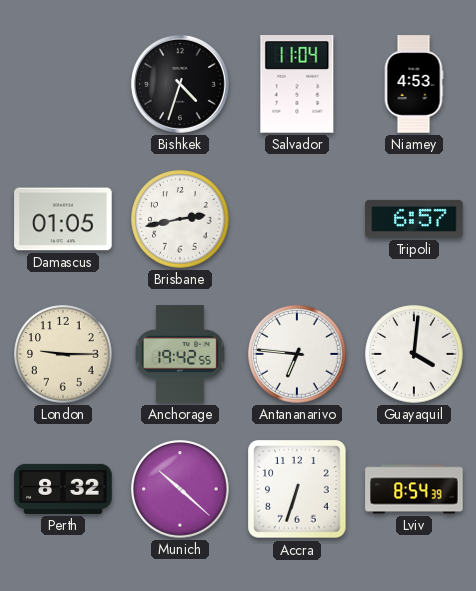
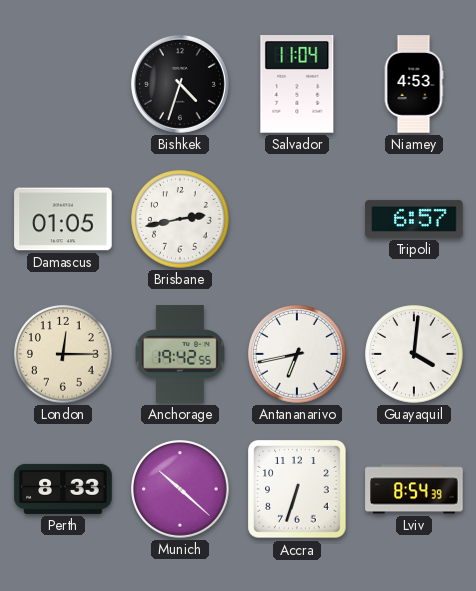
London: 9:15 -> 12:15
Antananarivo: 6:46 -> 6:43
Perth: 8:32 -> 8:33
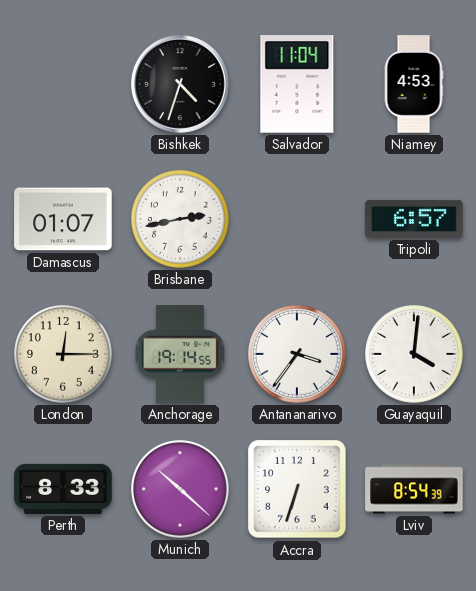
Damascus: 01:05 -> 01:07
Anchorage: 19:42 -> 19:14
Antananarivo: 6:43 -> 3:36
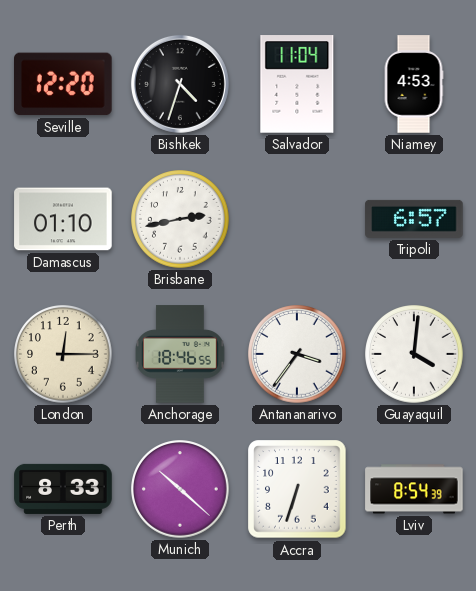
Seville: none -> 12:20
Damascus: 01:07 -> 01:10
Anchorage: 19:14 -> 18:46
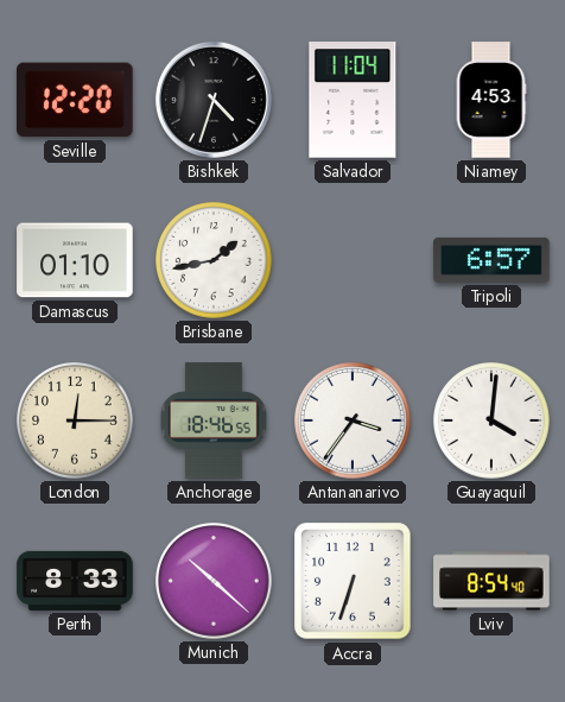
Brisbane: 2:43 -> 1:43
Lviv: 8:54:39 -> 8:54:40
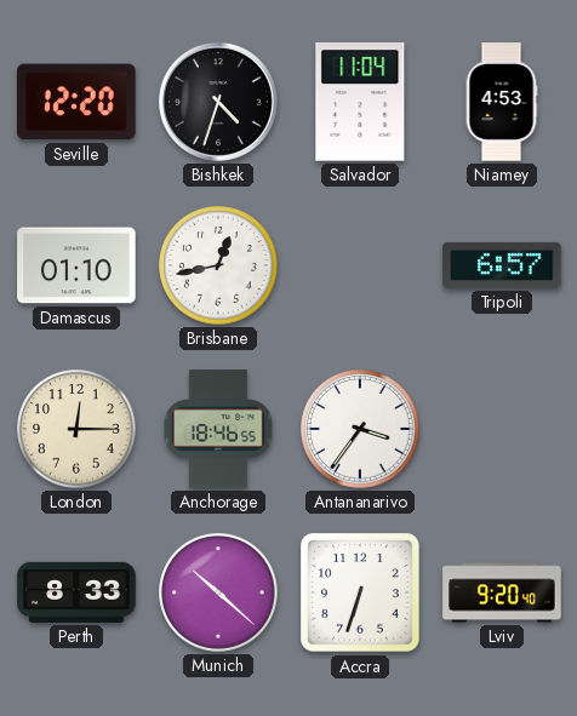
Brisbane: 1:43 -> 12:43
Guayaquil: 4:01 -> none
Lviv: 8:54 -> 9:20
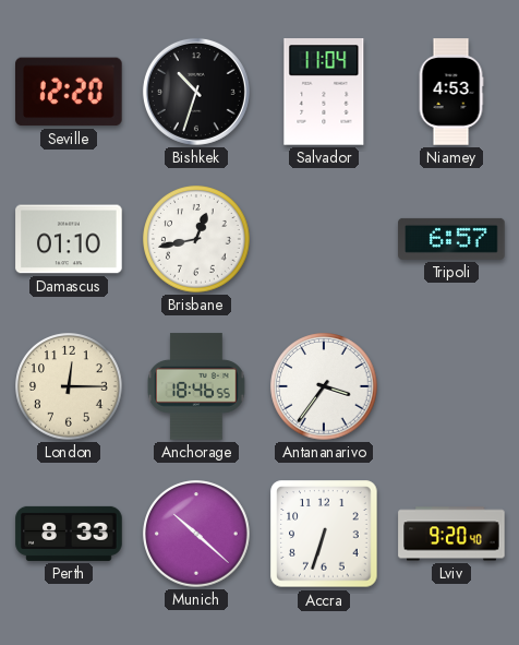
Bishkek: 4:33 -> 10:33
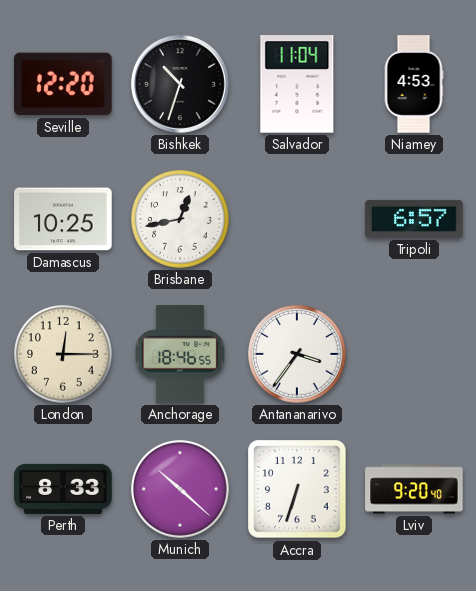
Damascus: 01:10 -> 10:25
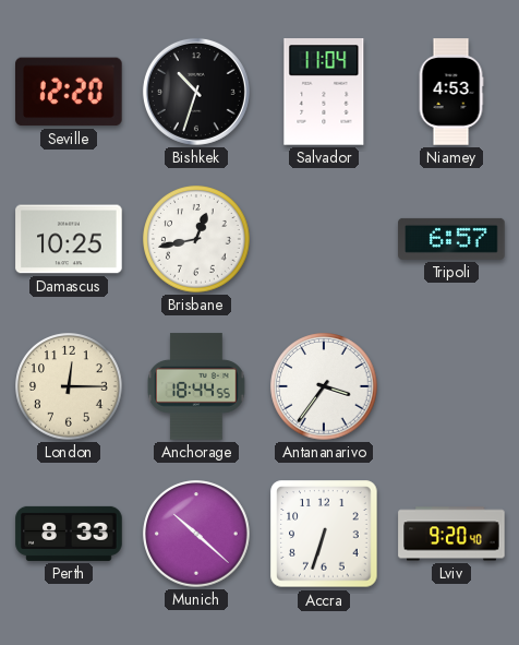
Anchorage: 18:46 -> 18:44
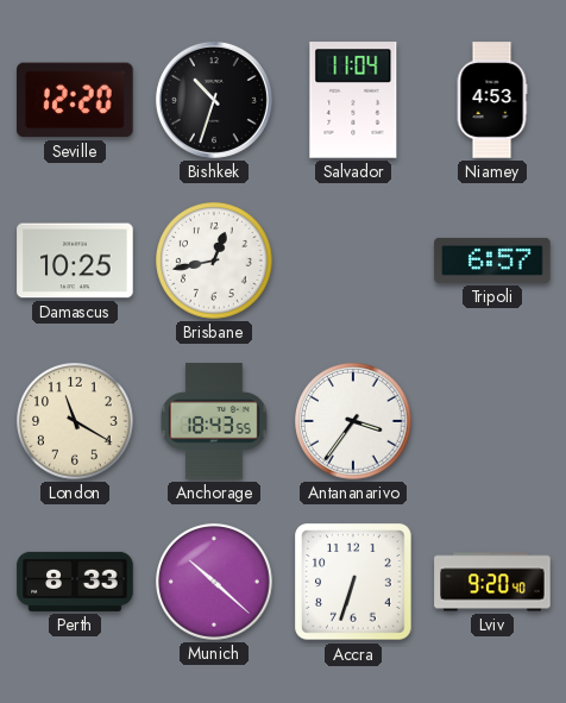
London: 12:15 -> 11:20
Anchorage: 18:44 -> 18:43
